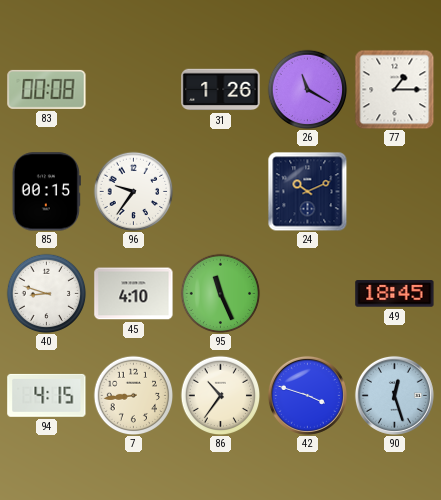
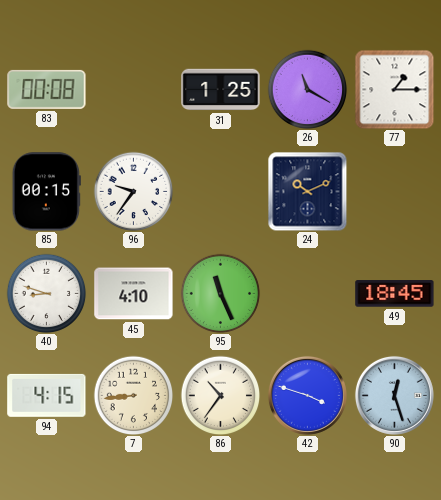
31: 1:26 -> 1:25
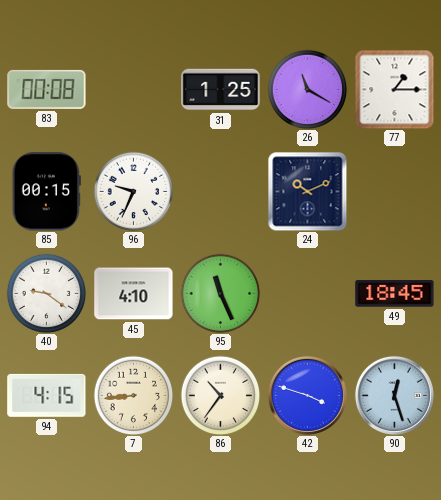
96: 9:36 -> 9:34
40: 8:48 -> 9:21
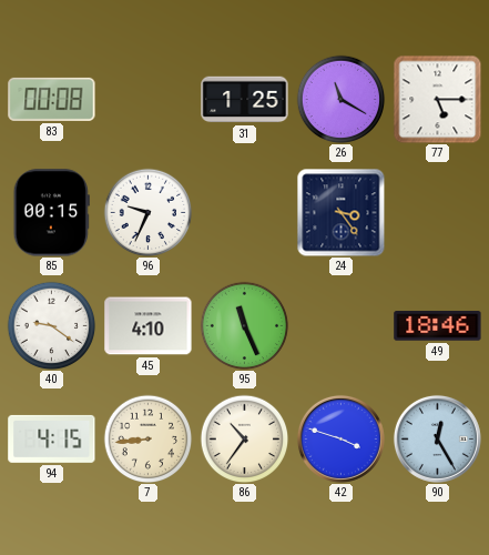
77: 1:15 -> 5:15
24: 10:11 -> 3:24
49: 18:45 -> 18:46
90: 12:27 -> 12:25
